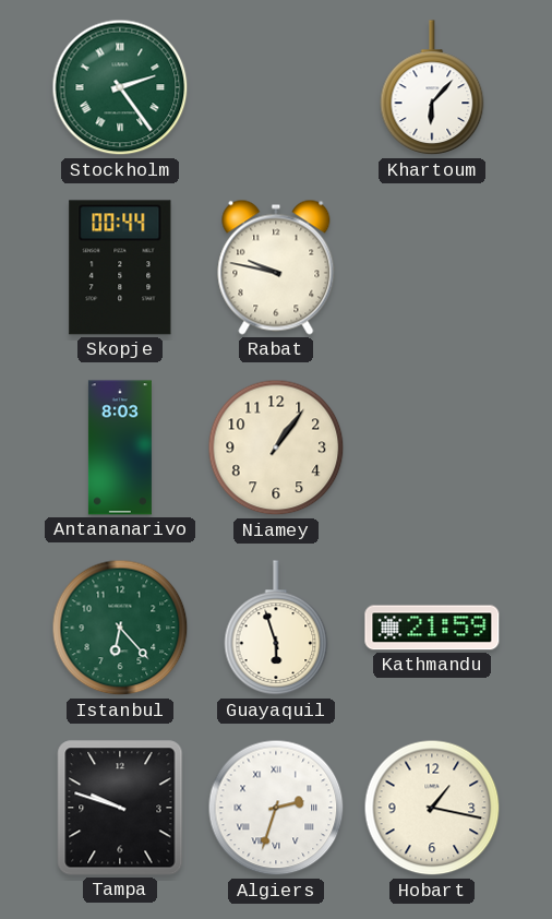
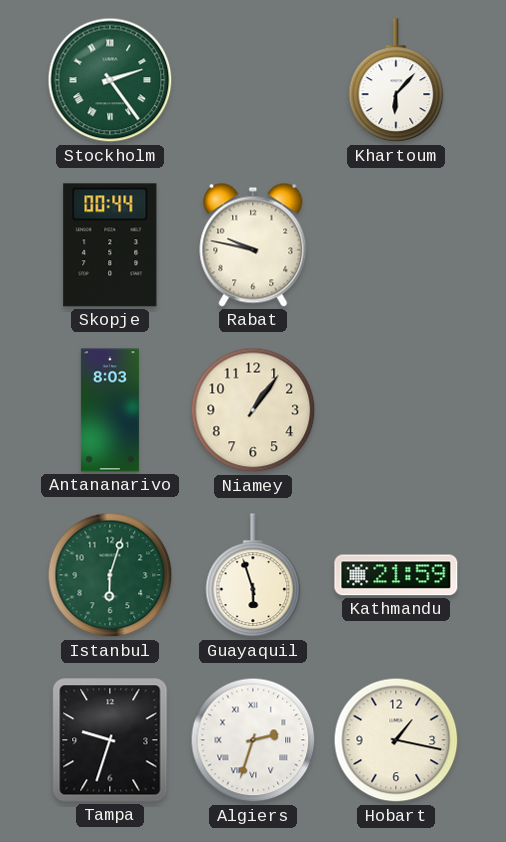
Istanbul: 6:23 -> 6:03
Tampa: 9:48 -> 9:33
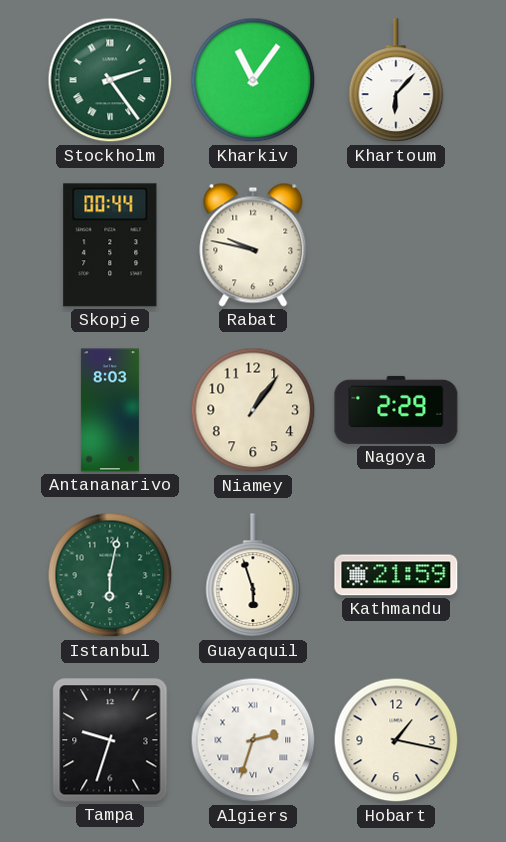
Kharkiv: none -> 11:06
Nagoya: none -> 2:29
Istanbul: 6:03 -> 6:02
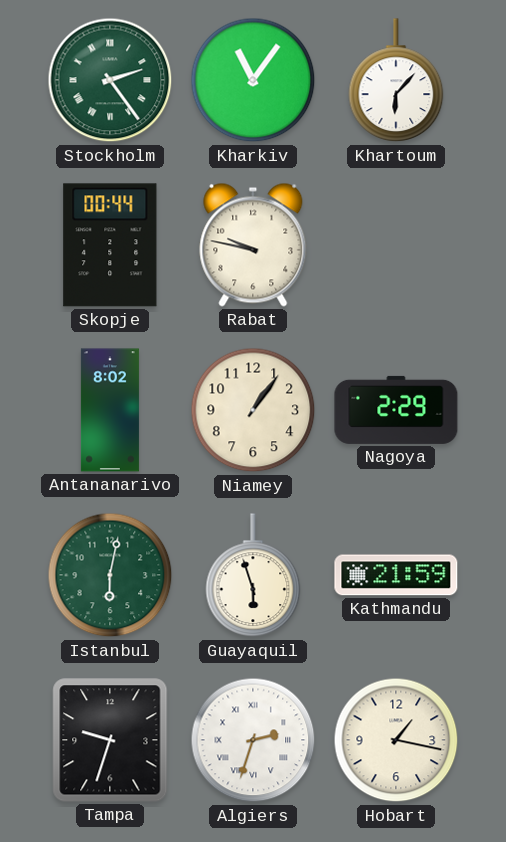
Antananarivo: 8:03 -> 8:02
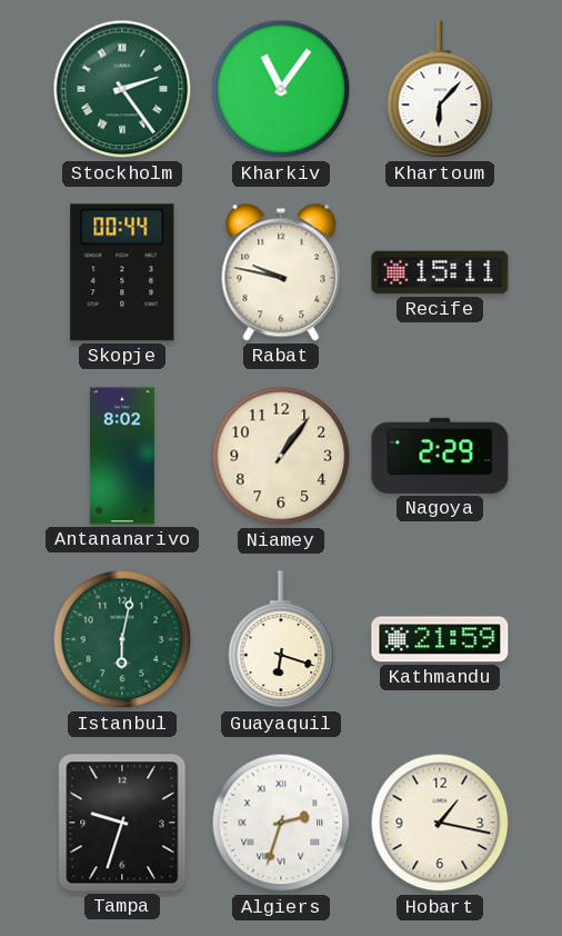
Recife: none -> 15:11
Guayaquil: 5:57 -> 6:18
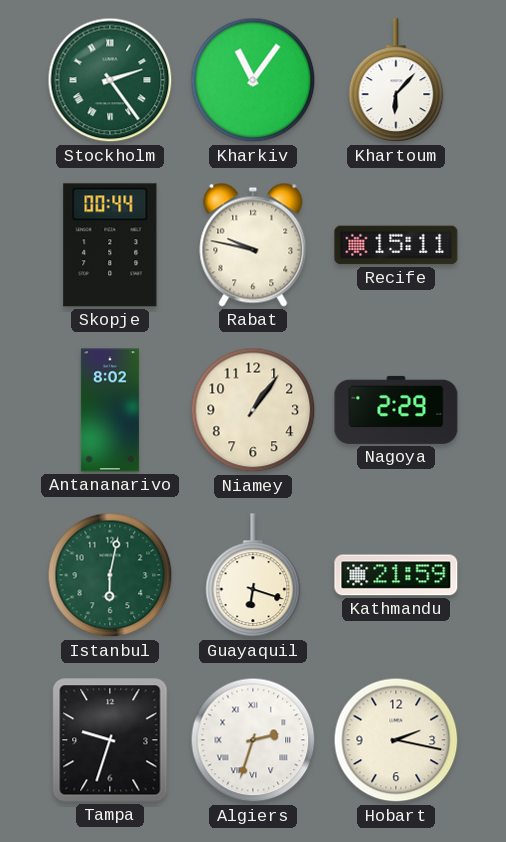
Hobart: 1:17 -> 2:17
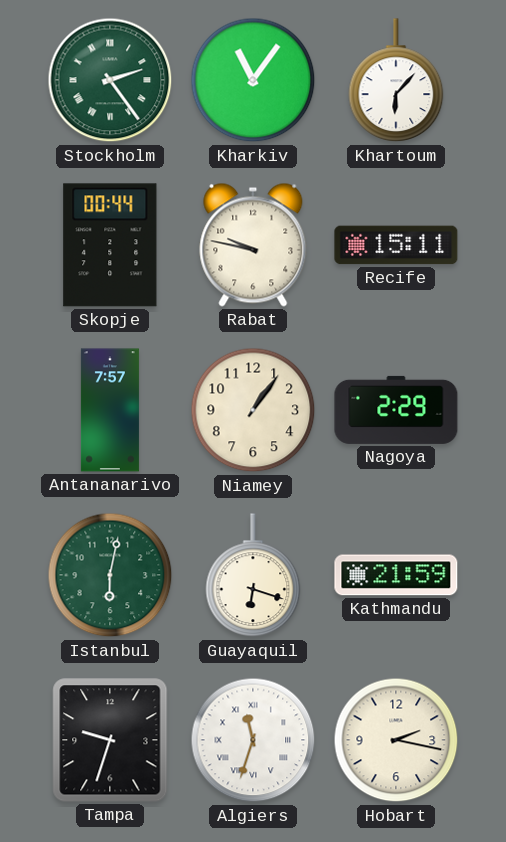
Antananarivo: 8:02 -> 7:57
Algiers: 2:33 -> 11:33
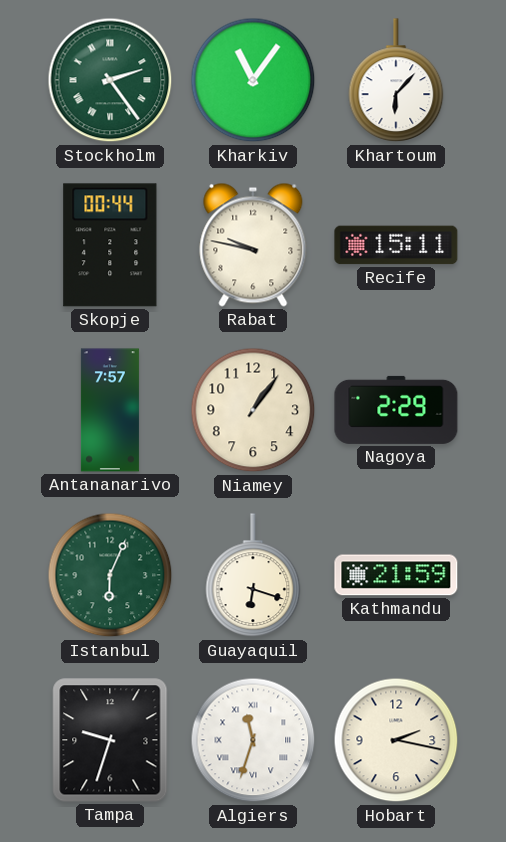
Istanbul: 6:02 -> 6:04
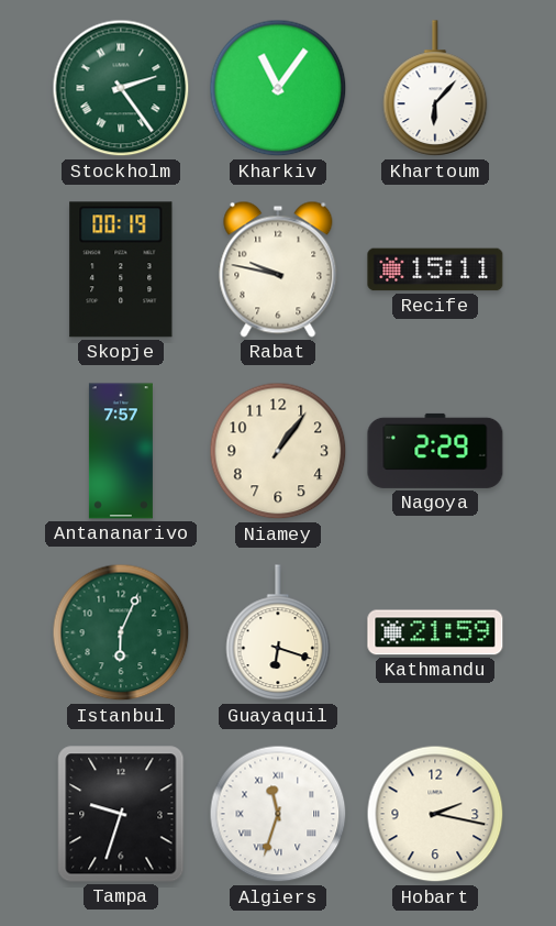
Skopje: 00:44 -> 00:19
